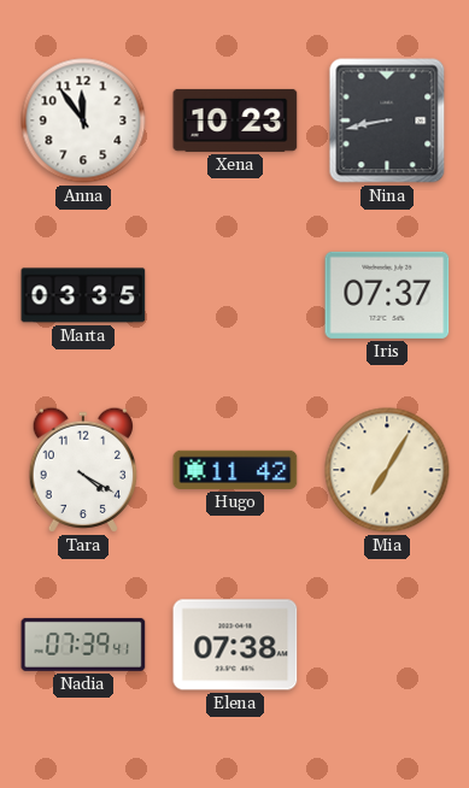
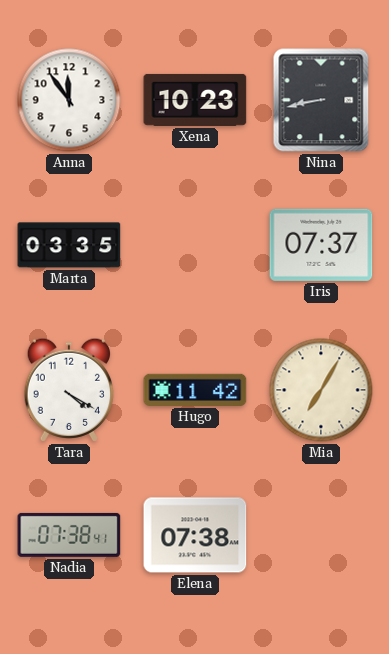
Nadia: 07:39 -> 07:38
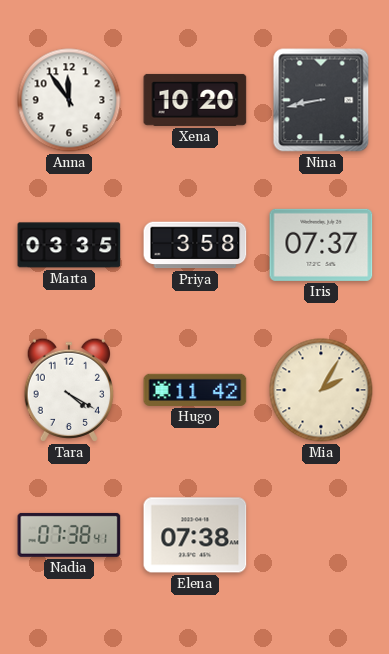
Xena: 10:23 -> 10:20
Priya: none -> 3:58
Mia: 7:05 -> 2:05
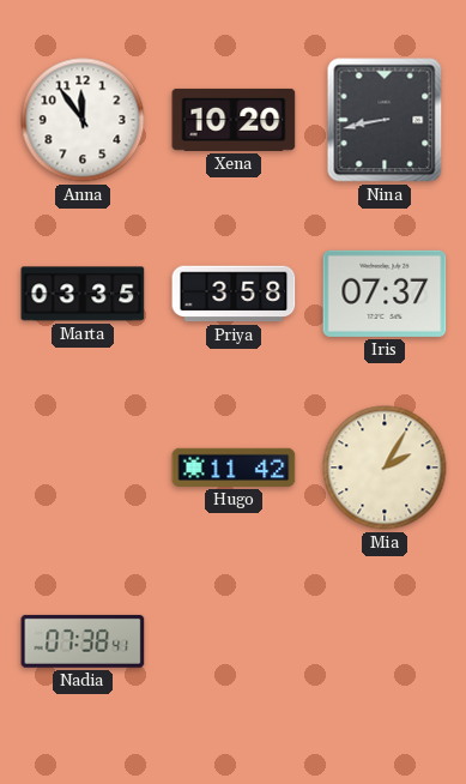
Tara: 4:20 -> none
Elena: 07:38 -> none
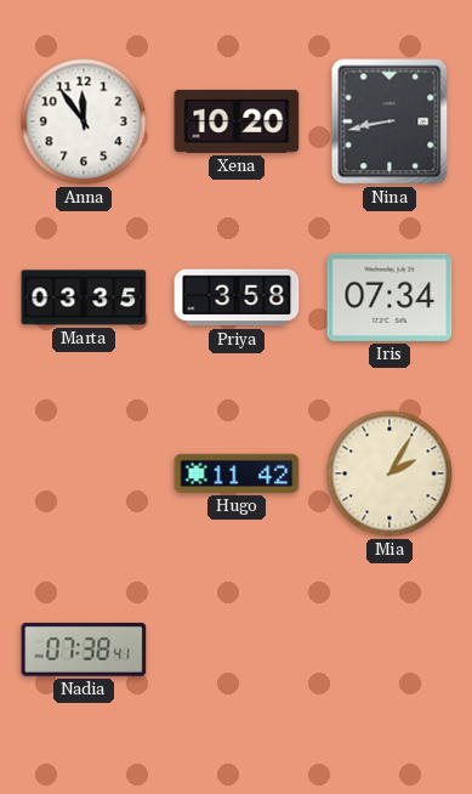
Iris: 07:37 -> 07:34
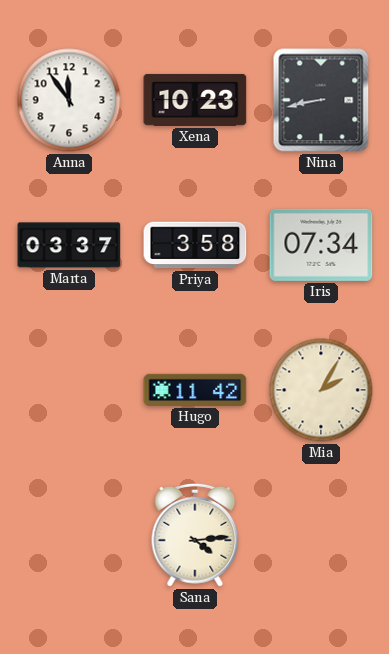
Xena: 10:20 -> 10:23
Marta: 03:35 -> 03:37
Nadia: 07:38 -> none
Sana: none -> 4:14
